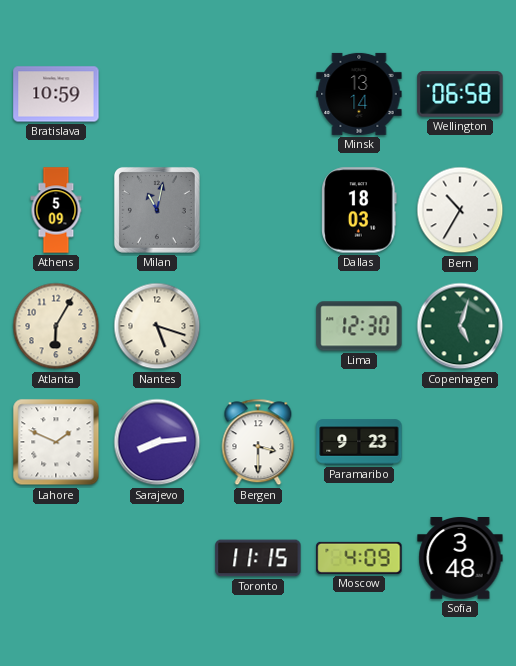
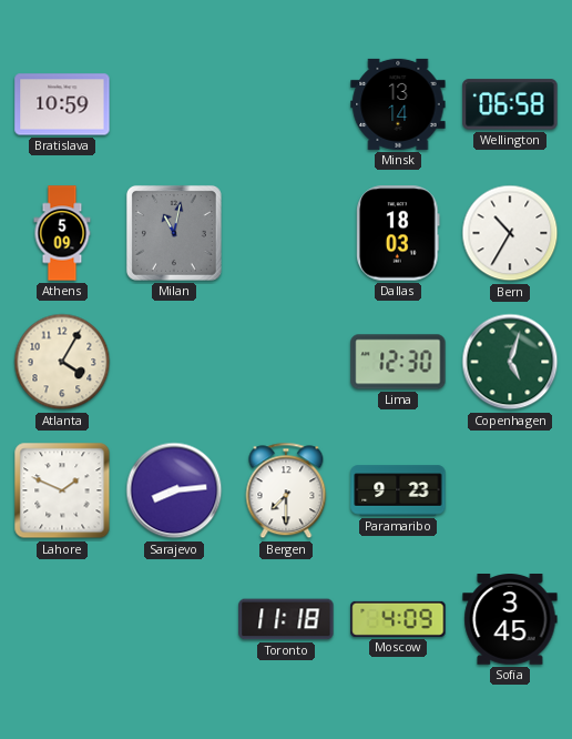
Atlanta: 6:05 -> 4:05
Nantes: 5:18 -> none
Bergen: 3:30 -> 7:30
Toronto: 11:15 -> 11:18
Sofia: 3:48 -> 3:45
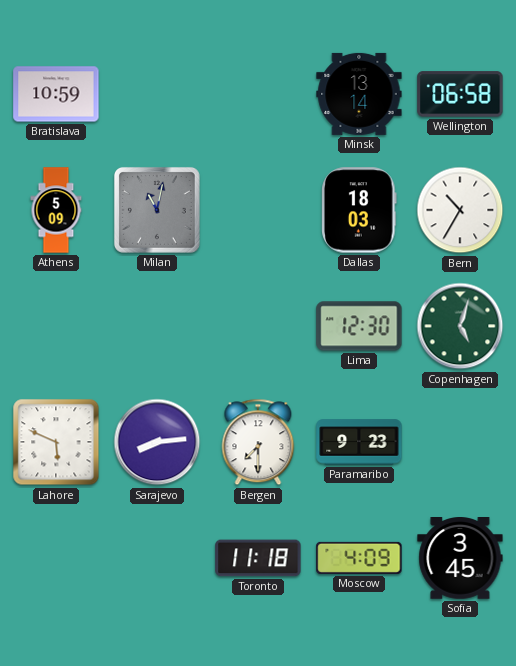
Atlanta: 4:05 -> none
Lahore: 1:49 -> 5:49
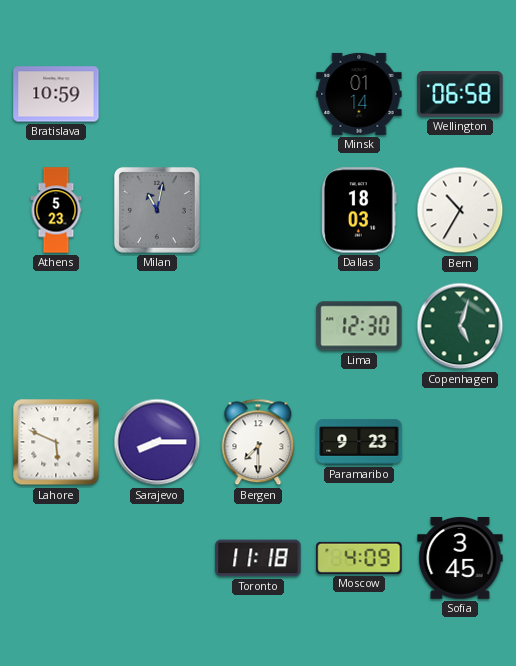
Minsk: 13:14 -> 01:14
Athens: 5:09 -> 5:23
Sarajevo: 8:14 -> 8:15
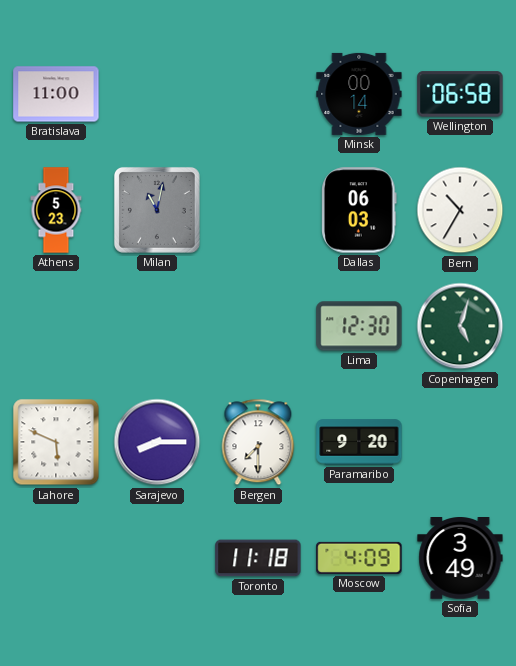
Bratislava: 10:59 -> 11:00
Minsk: 01:14 -> 00:14
Dallas: 18:03 -> 06:03
Paramaribo: 9:23 -> 9:20
Sofia: 3:45 -> 3:49
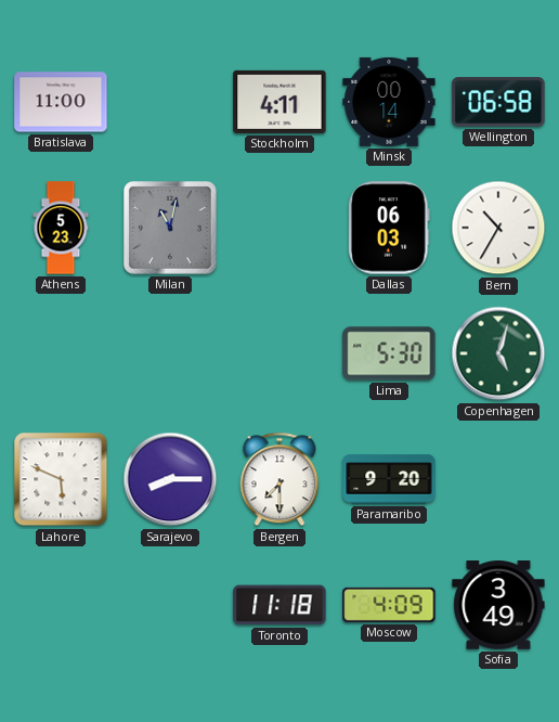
Stockholm: none -> 4:11
Lima: 12:30 -> 5:30
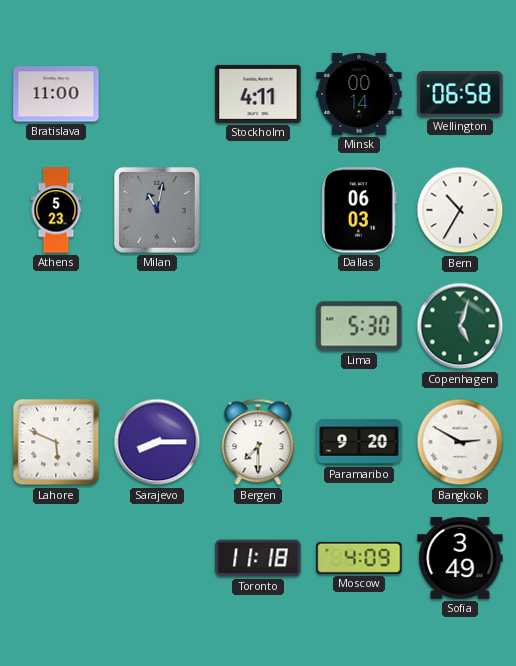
Bangkok: none -> 2:50
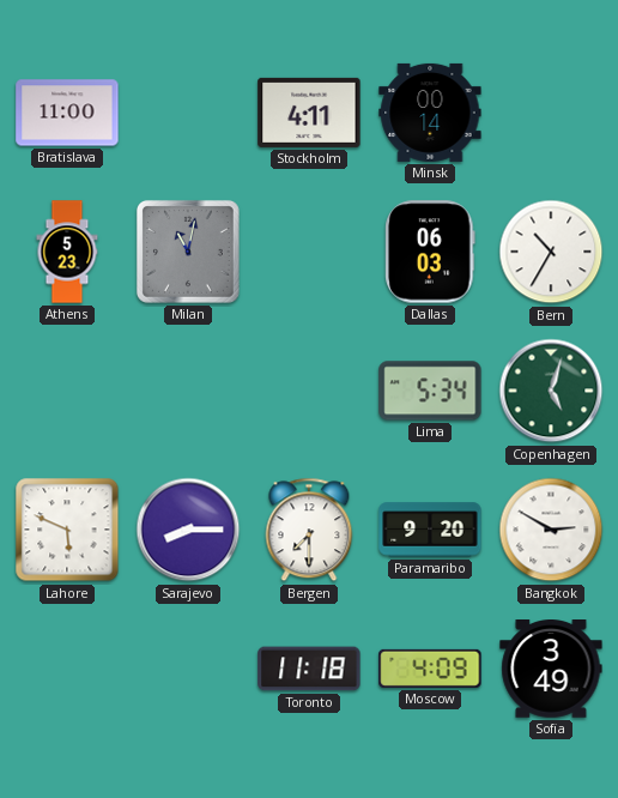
Wellington: 06:58 -> none
Lima: 5:30 -> 5:34
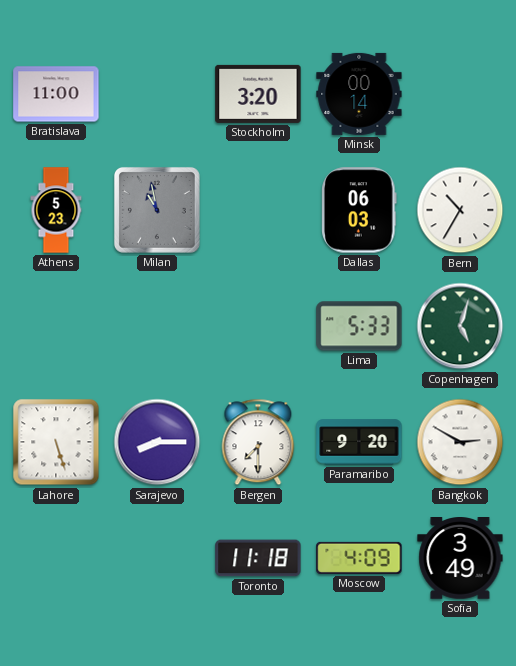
Stockholm: 4:11 -> 3:20
Milan: 11:02 -> 10:58
Lima: 5:34 -> 5:33
Lahore: 5:49 -> 5:27
